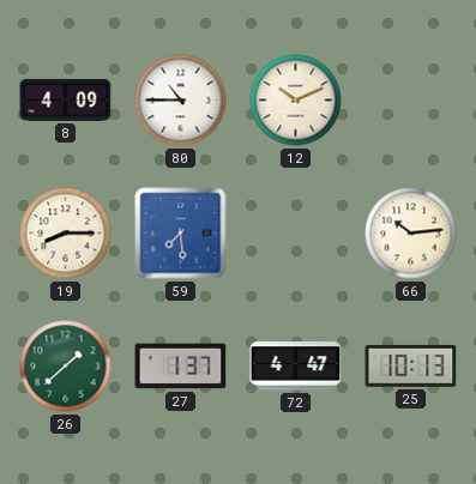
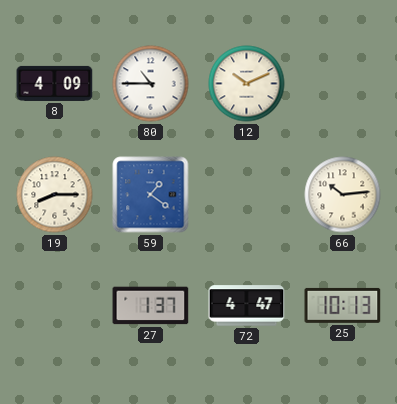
59: 7:29 -> 1:21
26: 1:38 -> none
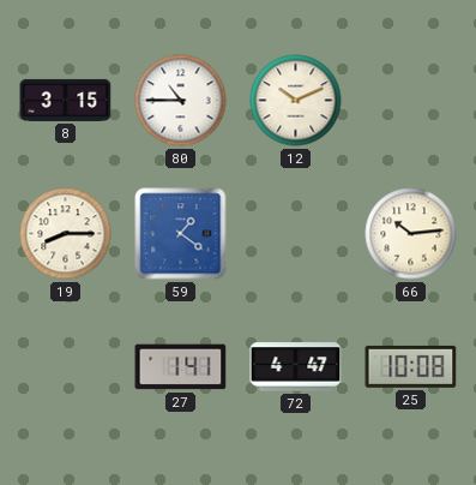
8: 4:09 -> 3:15
27: 1:37 -> 1:41
25: 10:13 -> 10:08
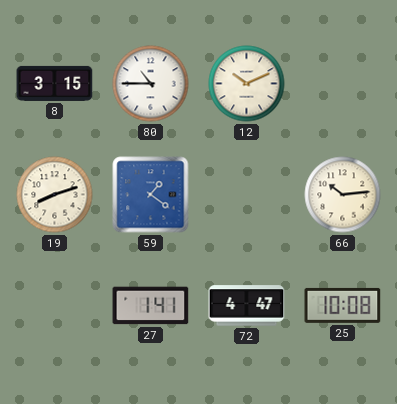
19: 8:15 -> 8:12
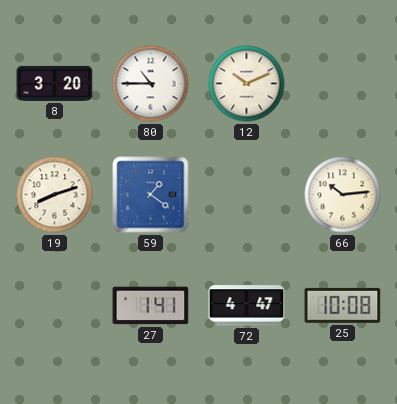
8: 3:15 -> 3:20
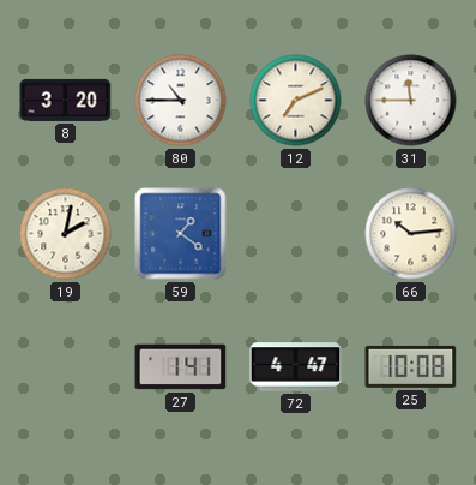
12: 10:11 -> 7:11
31: none -> 11:45
19: 8:12 -> 2:02
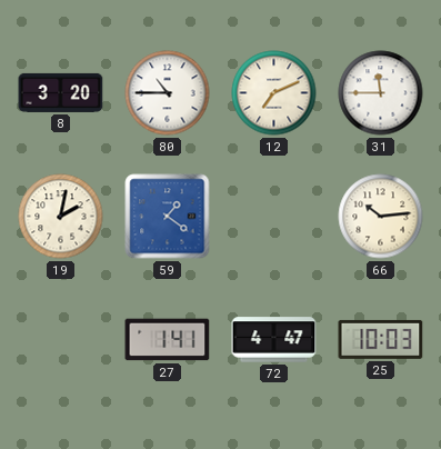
25: 10:08 -> 10:03
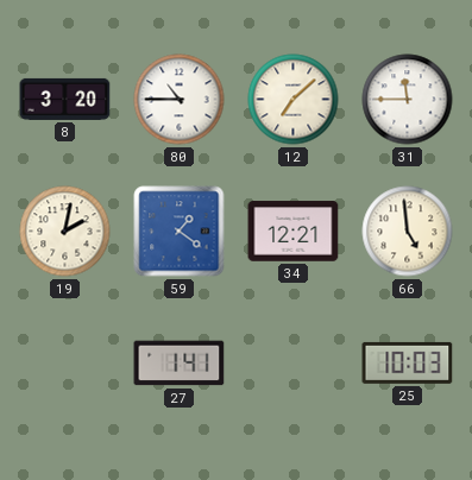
12: 7:11 -> 7:08
34: none -> 12:21
66: 10:14 -> 4:59
72: 4:47 -> none
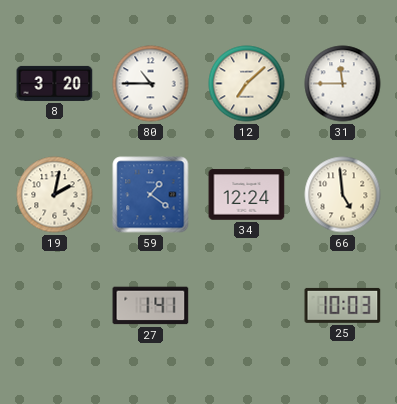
34: 12:21 -> 12:24
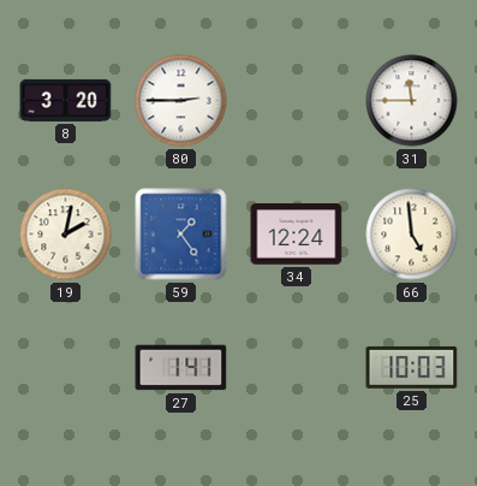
80: 10:45 -> 2:45
12: 7:08 -> none
59: 1:21 -> 1:24
